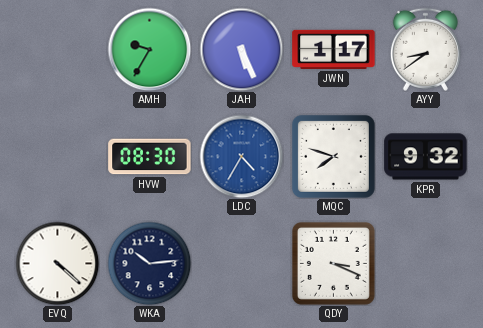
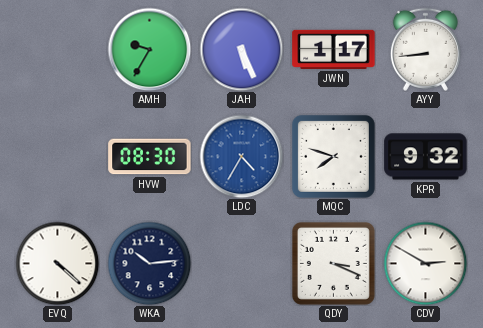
AYY: 8:39 -> 8:44
CDV: none -> 2:50
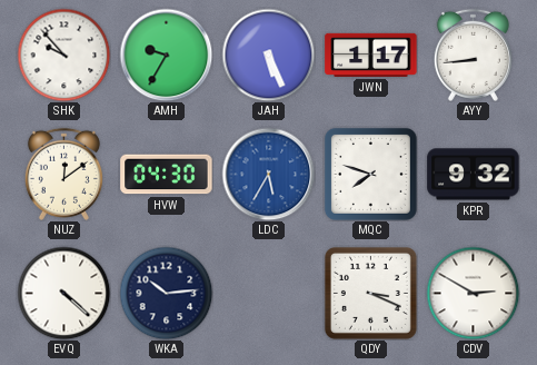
SHK: none -> 9:53
NUZ: none -> 12:09
HVW: 08:30 -> 04:30
LDC: 4:35 -> 5:35
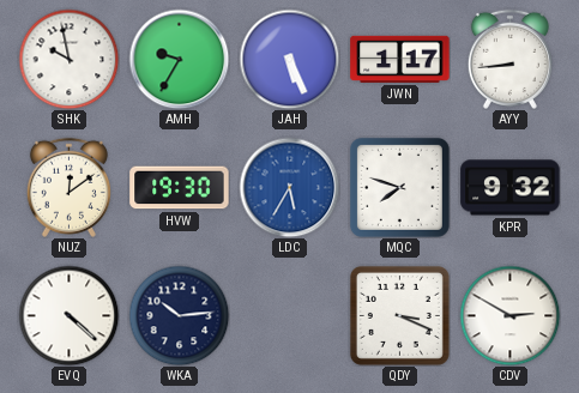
SHK: 9:53 -> 9:58
HVW: 04:30 -> 19:30
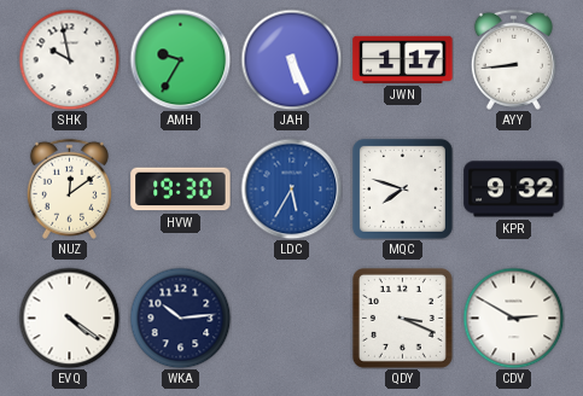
EVQ: 4:22 -> 4:21
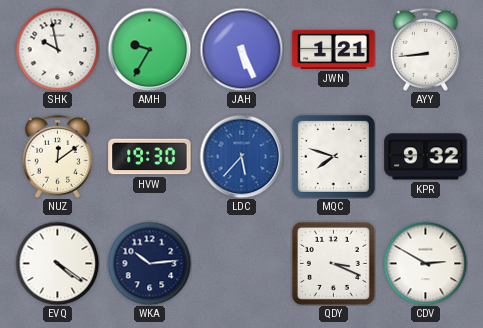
JWN: 1:17 -> 1:21
LDC: 5:35 -> 5:37
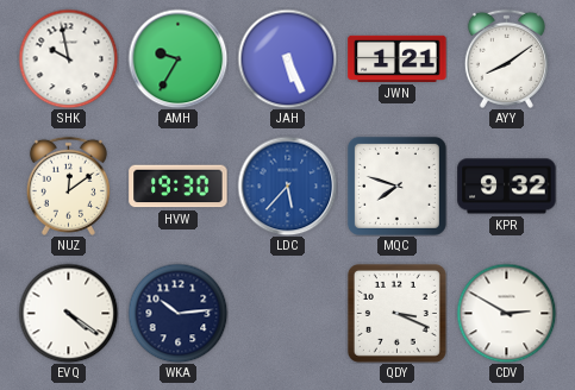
AYY: 8:44 -> 8:09
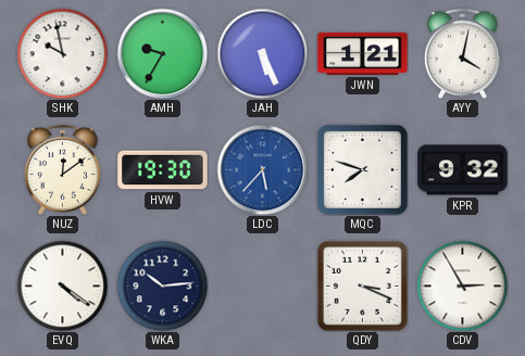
AYY: 8:09 -> 4:02
CDV: 2:50 -> 2:55
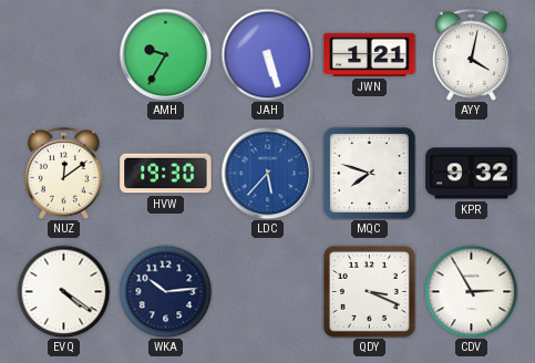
SHK: 9:58 -> none
JAH: 5:26 -> 5:27
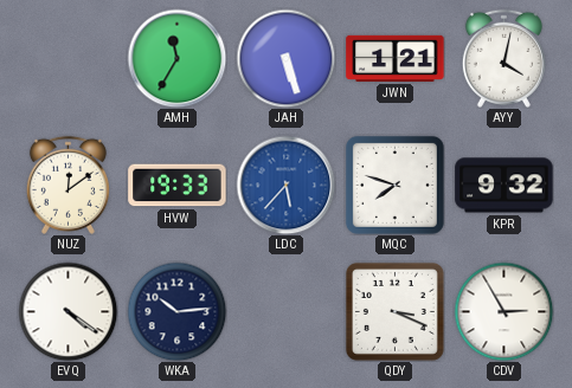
AMH: 9:35 -> 11:35
HVW: 19:30 -> 19:33
